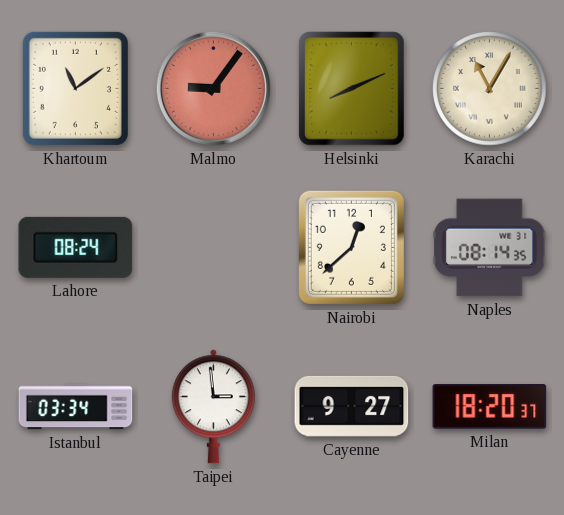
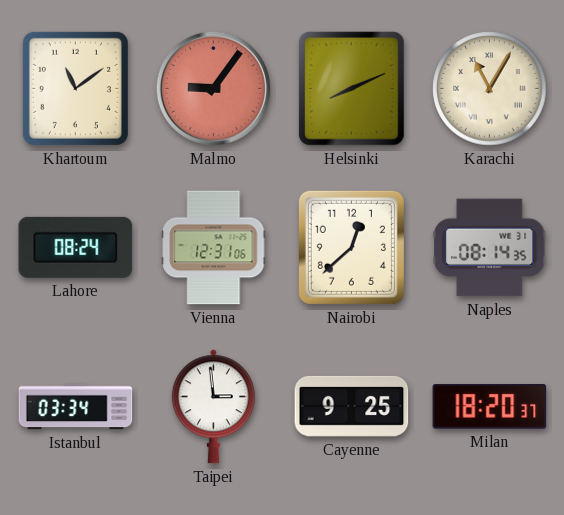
Vienna: none -> 12:31
Cayenne: 9:27 -> 9:25
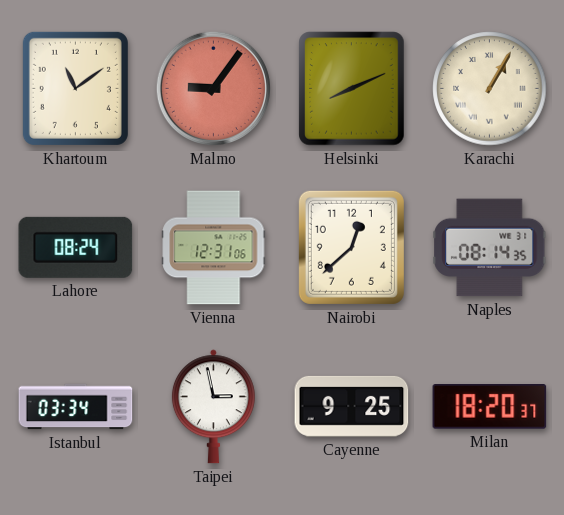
Karachi: 11:05 -> 1:05
Taipei: 2:59 -> 2:58
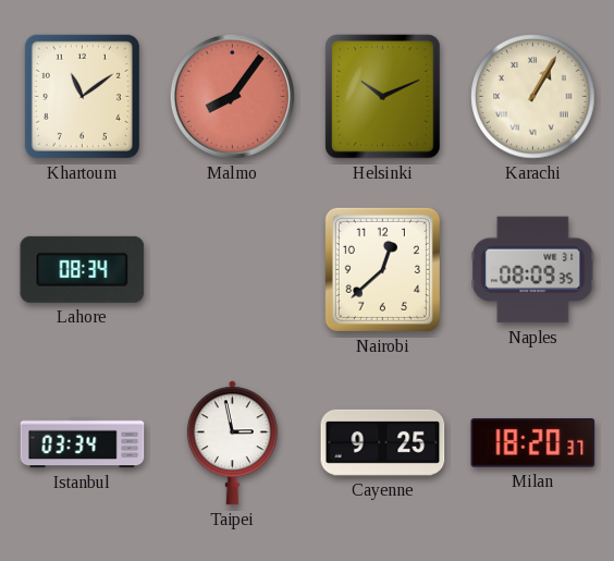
Malmo: 9:06 -> 8:06
Helsinki: 8:11 -> 10:11
Lahore: 08:24 -> 08:34
Vienna: 12:31 -> none
Naples: 08:14 -> 08:09
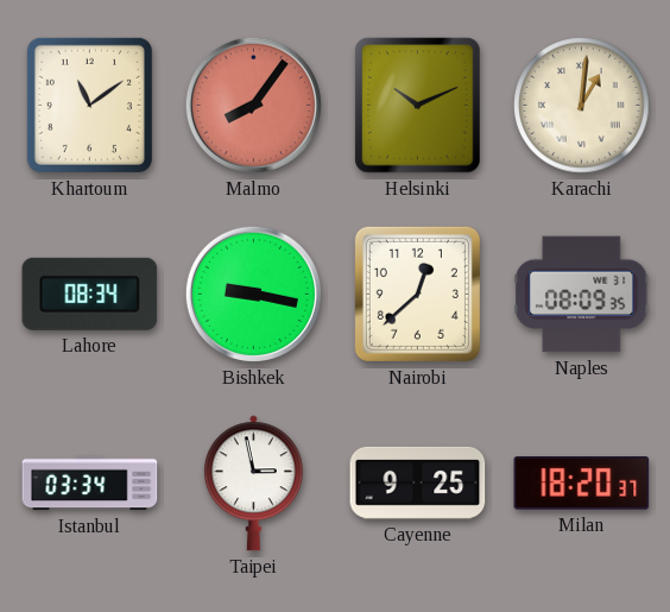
Karachi: 1:05 -> 1:01
Bishkek: none -> 9:17
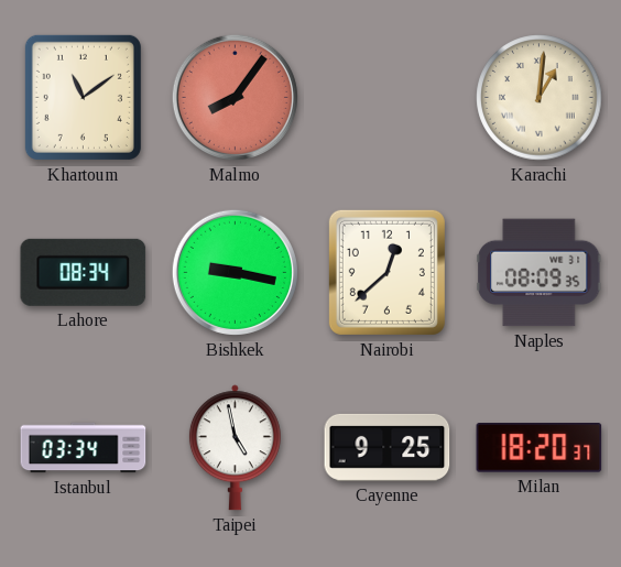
Helsinki: 10:11 -> none
Taipei: 2:58 -> 4:58
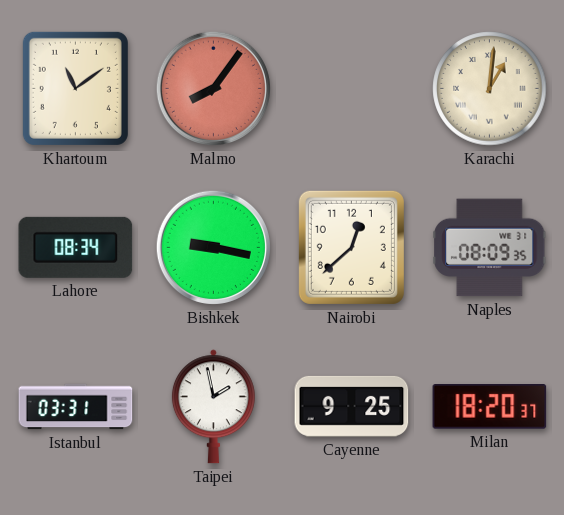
Istanbul: 03:34 -> 03:31
Taipei: 4:58 -> 1:58
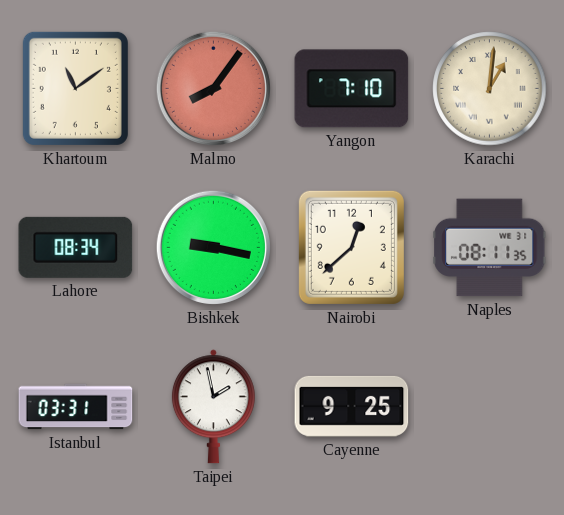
Yangon: none -> 7:10
Naples: 08:09 -> 08:11
Milan: 18:20 -> none
